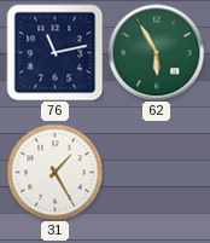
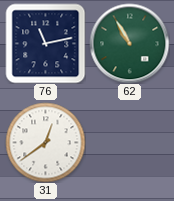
62: 5:55 -> 10:55
31: 1:25 -> 12:39
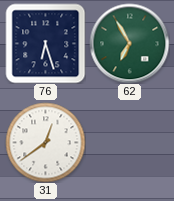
76: 11:13 -> 6:27
62: 10:55 -> 6:55
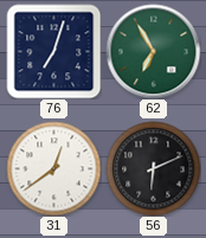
76: 6:27 -> 7:03
56: none -> 6:11
